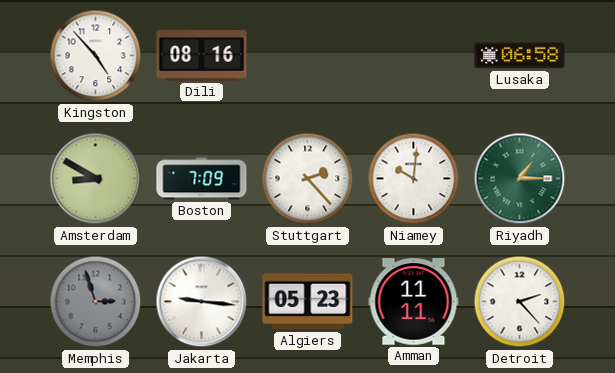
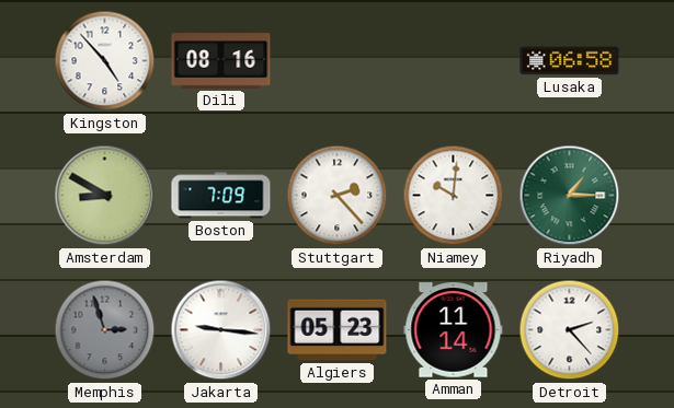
Amman: 11:11 -> 11:14
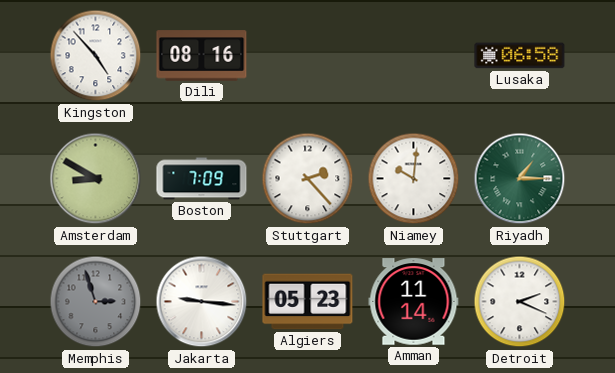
Detroit: 2:23 -> 2:19
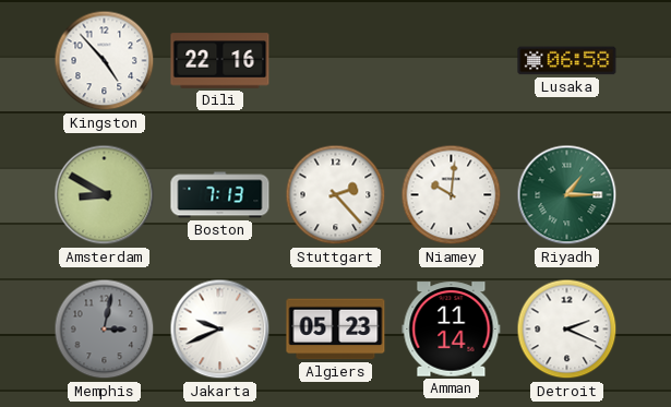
Dili: 08:16 -> 22:16
Boston: 7:09 -> 7:13
Memphis: 2:57 -> 3:02
Jakarta: 9:16 -> 9:41
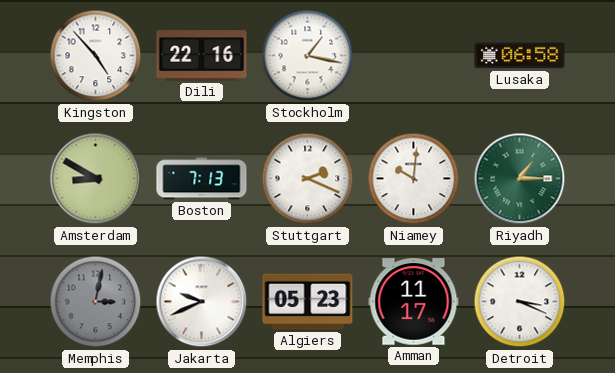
Stockholm: none -> 1:17
Stuttgart: 2:23 -> 2:19
Amman: 11:14 -> 11:17
Detroit: 2:19 -> 3:19
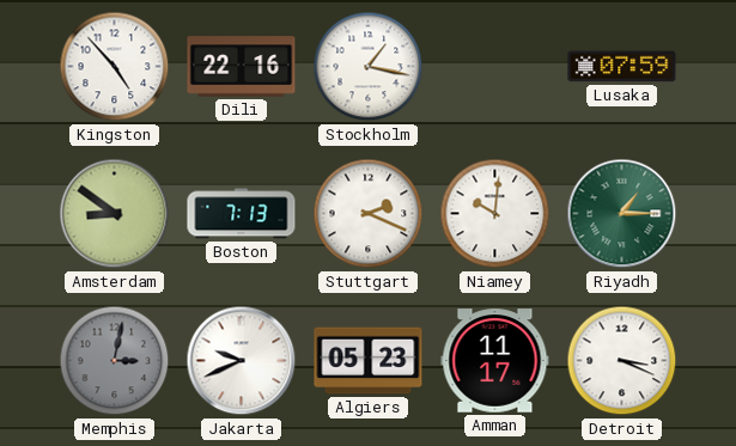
Lusaka: 06:58 -> 07:59
Amsterdam: 8:50 -> 8:51
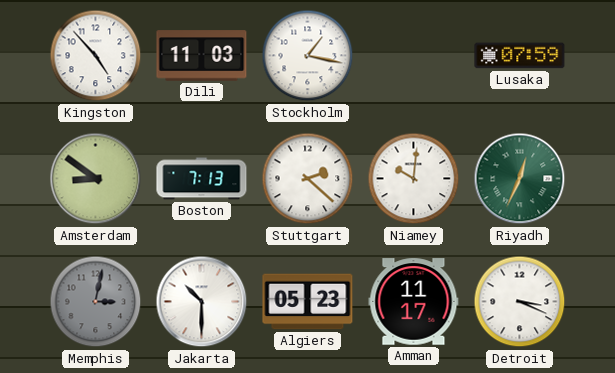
Dili: 22:16 -> 11:03
Stuttgart: 2:19 -> 2:22
Riyadh: 1:15 -> 12:34
Jakarta: 9:41 -> 10:30
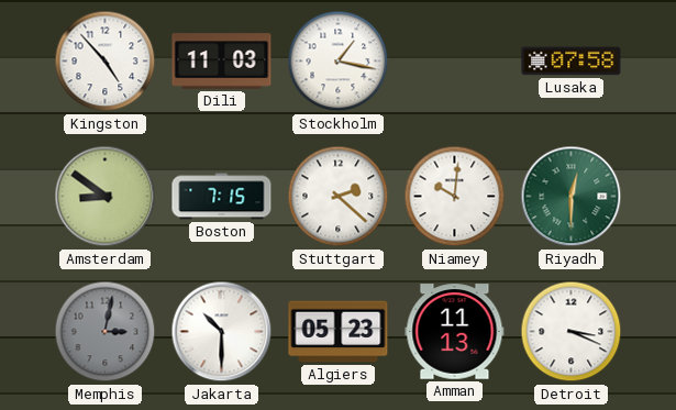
Lusaka: 07:59 -> 07:58
Boston: 7:13 -> 7:15
Riyadh: 12:34 -> 12:30
Amman: 11:17 -> 11:13
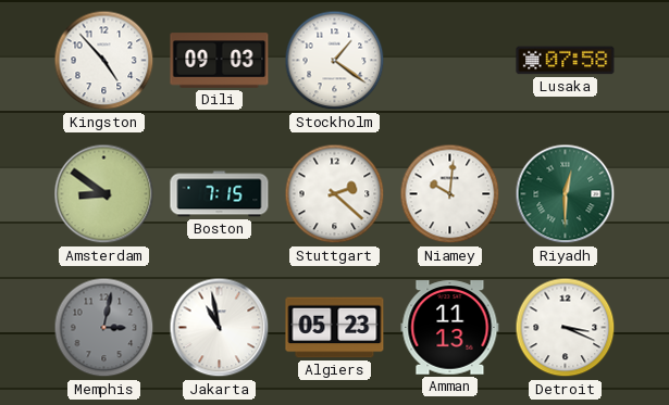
Dili: 11:03 -> 09:03
Stockholm: 1:17 -> 1:21
Jakarta: 10:30 -> 10:58
